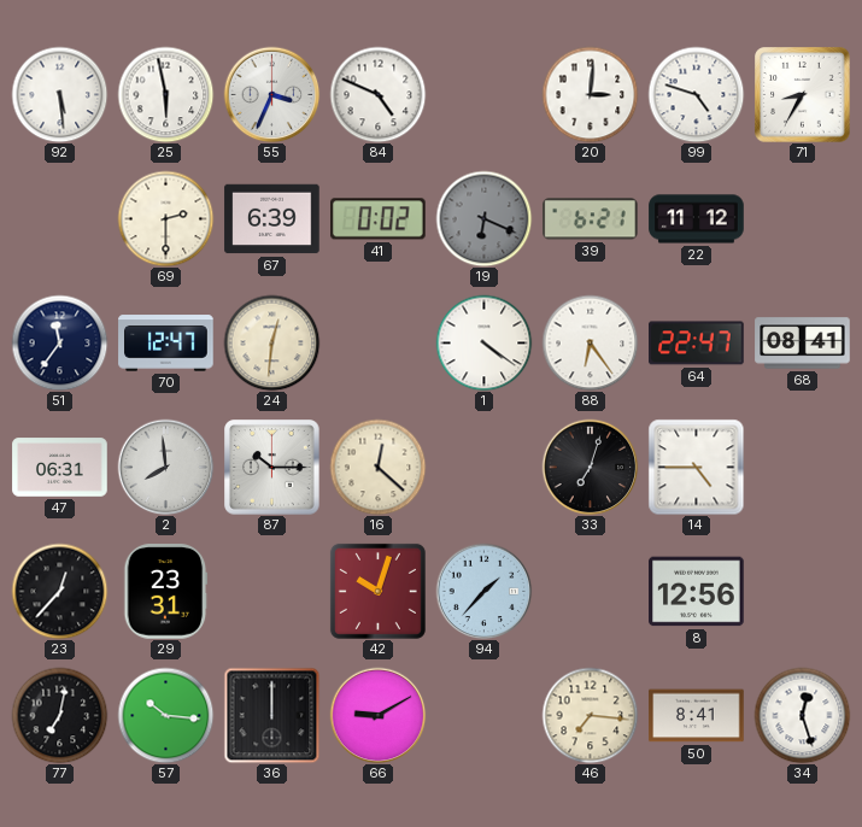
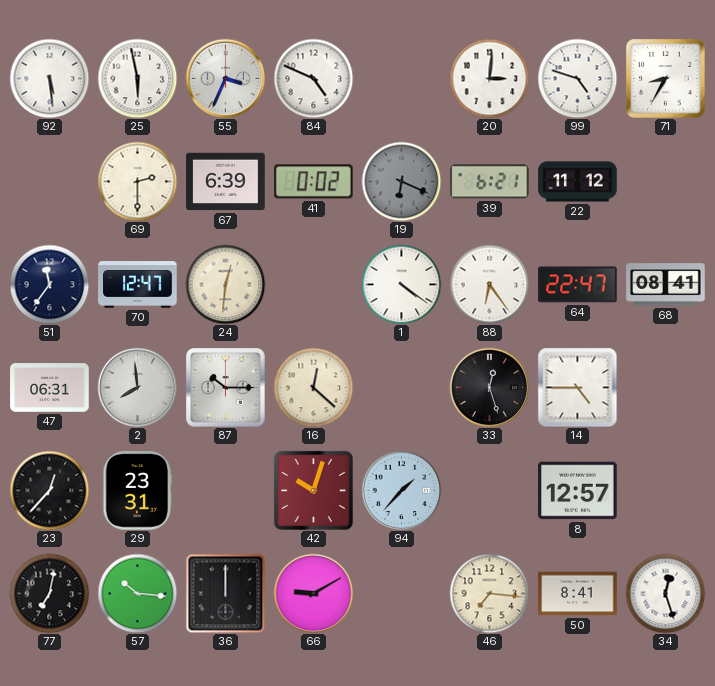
33: 7:03 -> 12:27
8: 12:56 -> 12:57
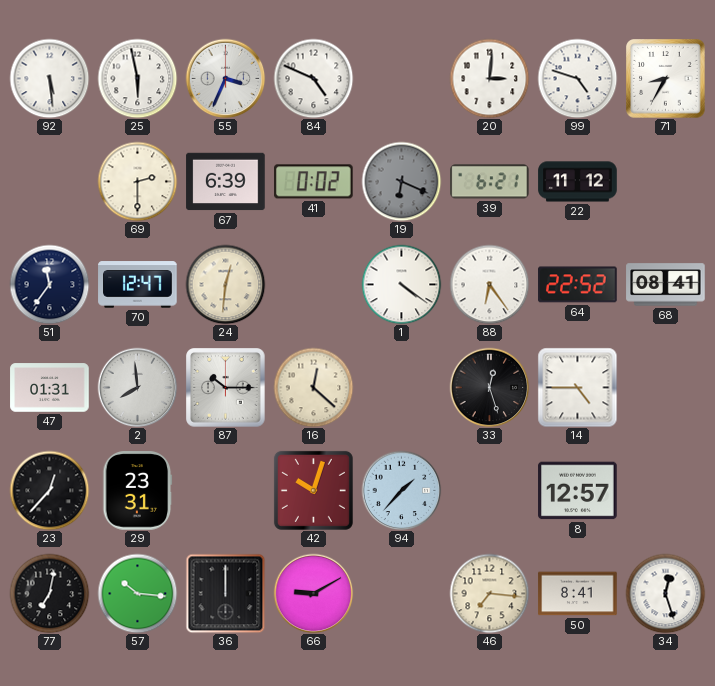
64: 22:47 -> 22:52
47: 06:31 -> 01:31
